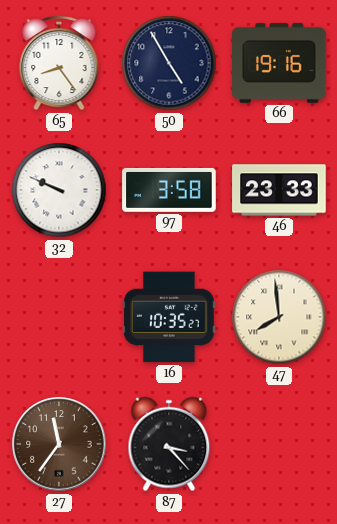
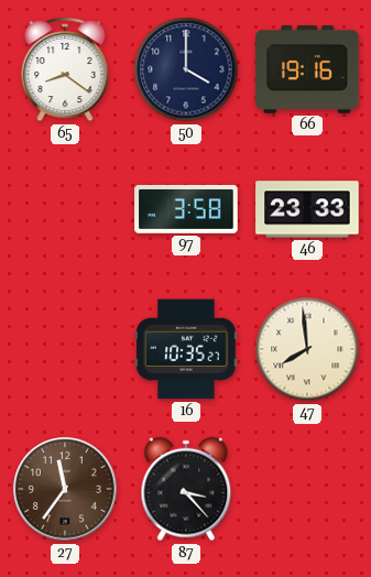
65: 8:24 -> 8:21
50: 4:55 -> 4:00
32: 9:49 -> none
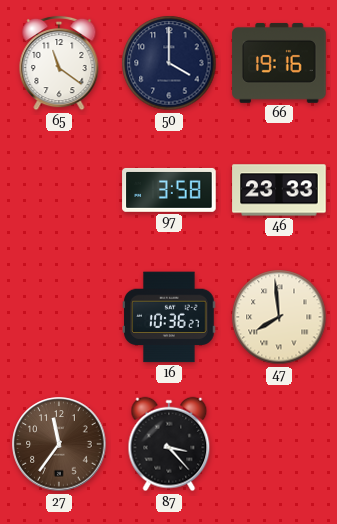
65: 8:21 -> 11:21
16: 10:35 -> 10:36
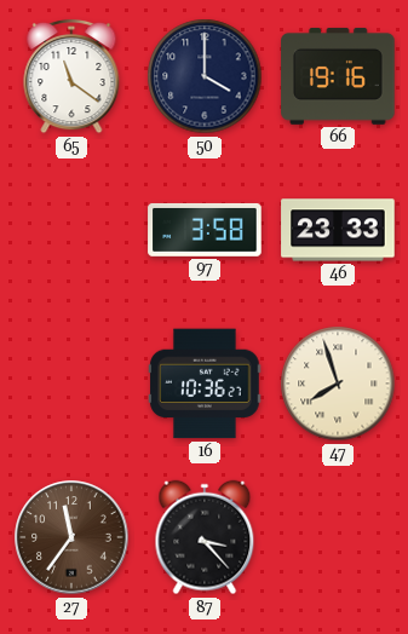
47: 7:59 -> 7:57
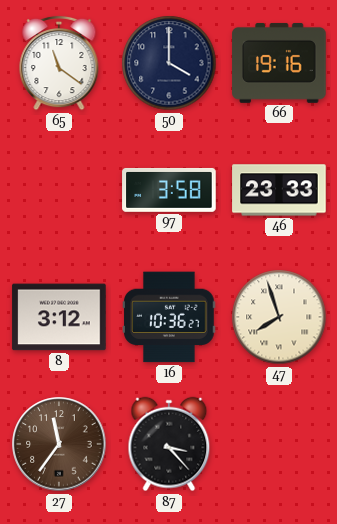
8: none -> 3:12
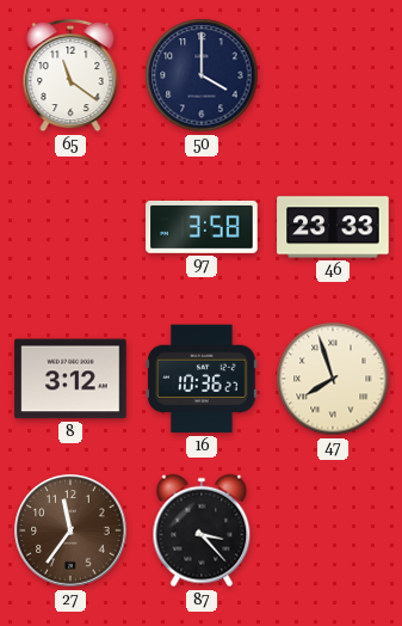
66: 19:16 -> none
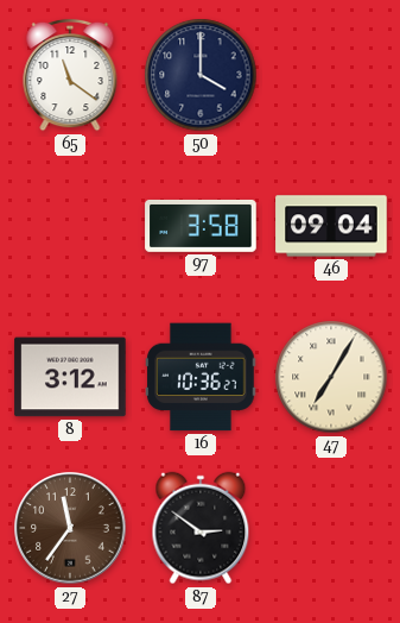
46: 23:33 -> 09:04
47: 7:57 -> 7:05
87: 3:23 -> 2:51
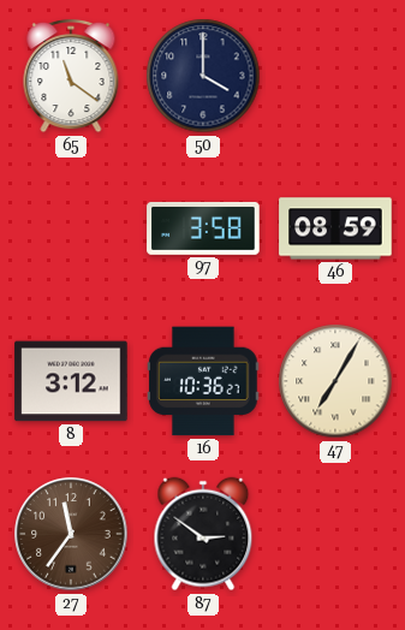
46: 09:04 -> 08:59
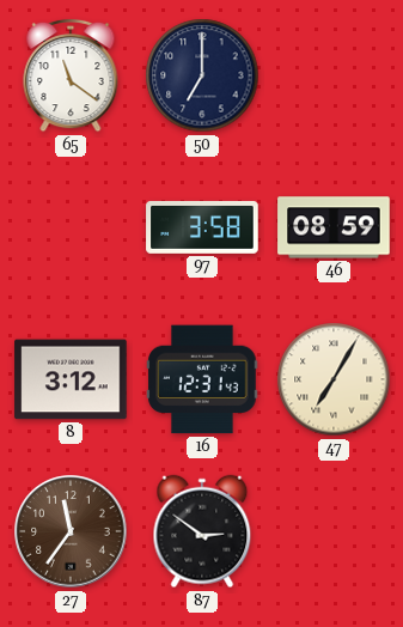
50: 4:00 -> 7:00
16: 10:36 -> 12:31
